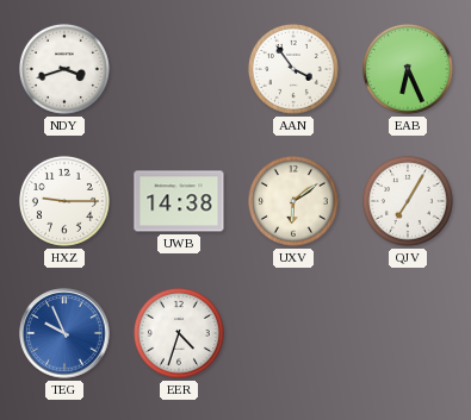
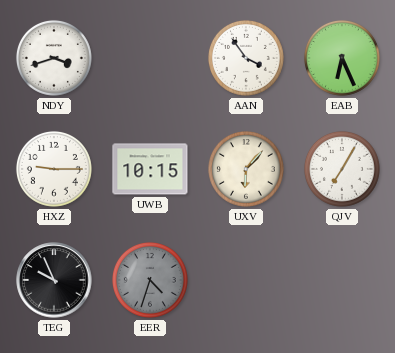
UWB: 14:38 -> 10:15
UXV: 6:09 -> 6:07
TEG dial: blue -> black
EER dial: white -> grey
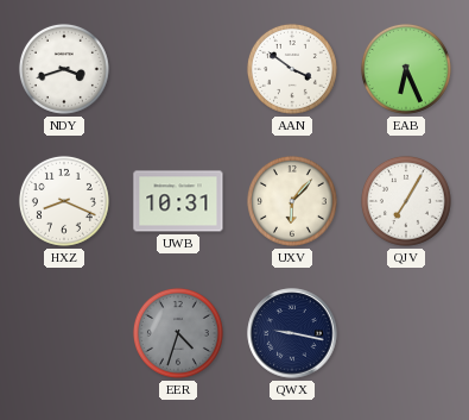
AAN: 3:54 -> 3:51
HXZ: 9:15 -> 8:19
UWB: 10:15 -> 10:31
TEG: 9:56 -> none
QWX: none -> 9:17
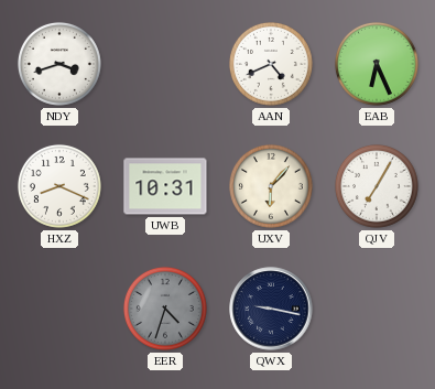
AAN: 3:51 -> 4:41
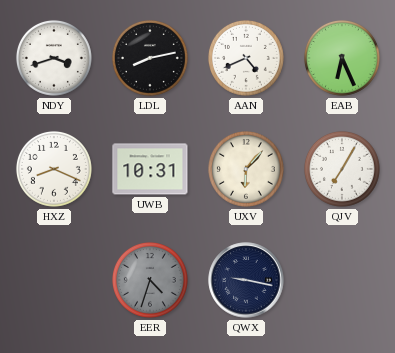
LDL: none -> 8:13
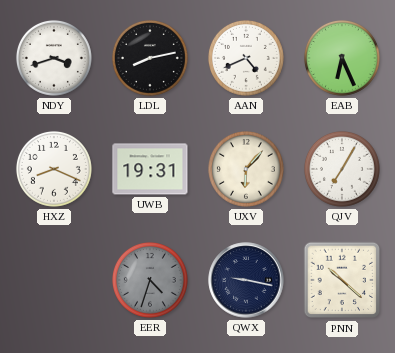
UWB: 10:31 -> 19:31
PNN: none -> 10:22
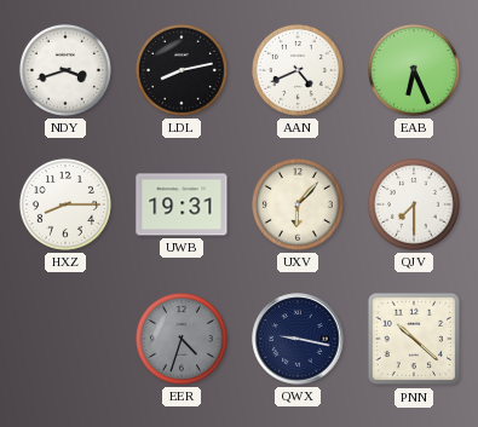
HXZ: 8:19 -> 8:15
QJV: 7:05 -> 7:30
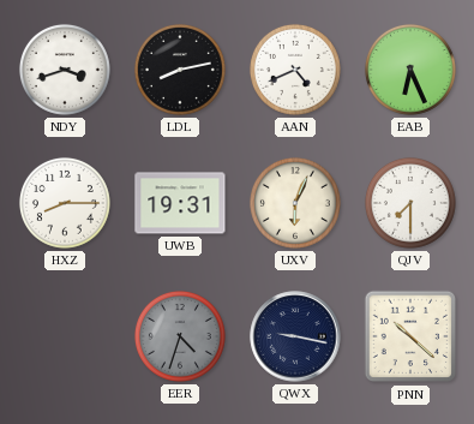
UXV: 6:07 -> 6:04
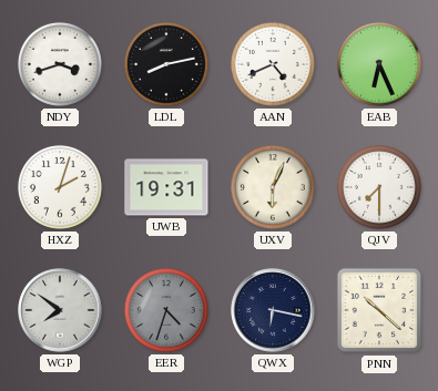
HXZ: 8:15 -> 2:03
WGP: none -> 7:51
QWX: 9:17 -> 6:17
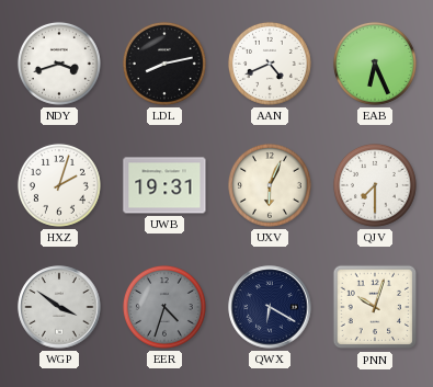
WGP: 7:51 -> 3:51
QWX: 6:17 -> 6:20
PNN: 10:22 -> 10:03
